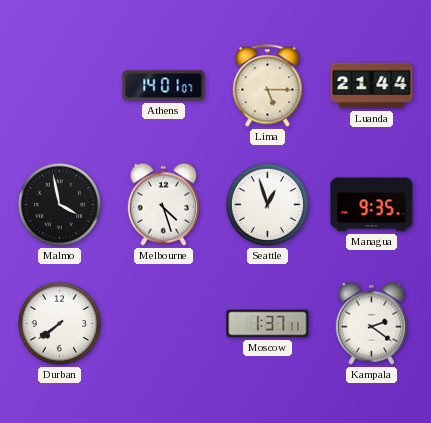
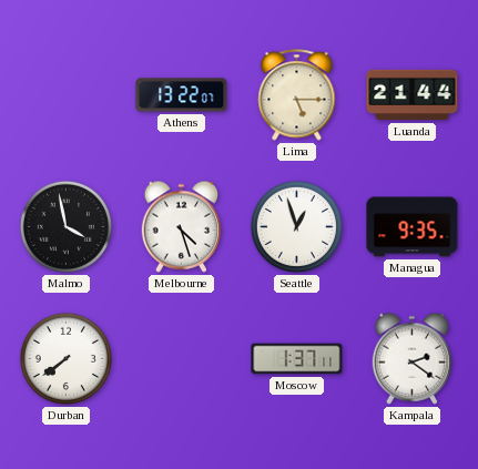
Athens: 14:01 -> 13:22
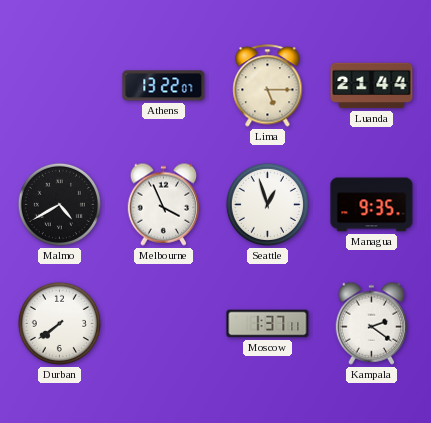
Malmo: 3:58 -> 4:40
Melbourne: 4:27 -> 3:56
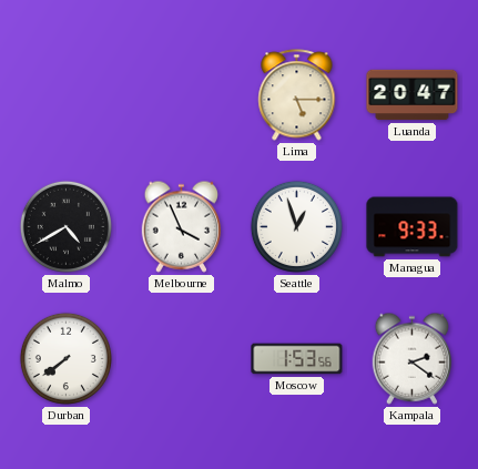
Athens: 13:22 -> none
Luanda: 21:44 -> 20:47
Managua: 9:35 -> 9:33
Moscow: 1:37 -> 1:53
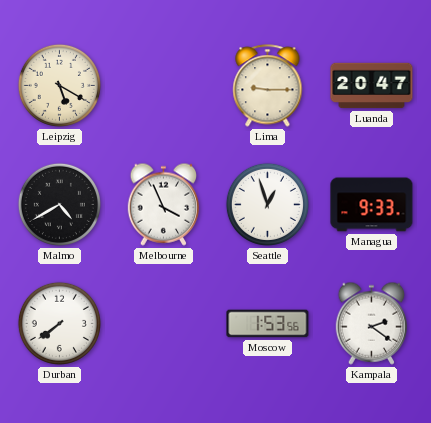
Leipzig: none -> 5:20
Lima: 5:15 -> 9:15
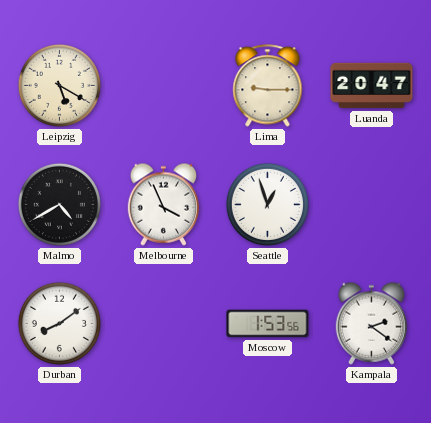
Managua: 9:33 -> none
Durban: 7:39 -> 8:09
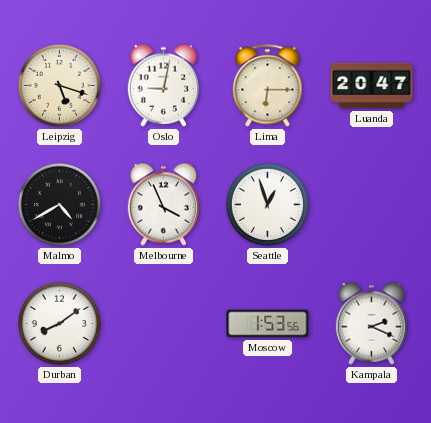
Leipzig: 5:20 -> 5:18
Oslo: none -> 9:02
Lima: 9:15 -> 6:15
Kampala: 2:21 -> 2:19
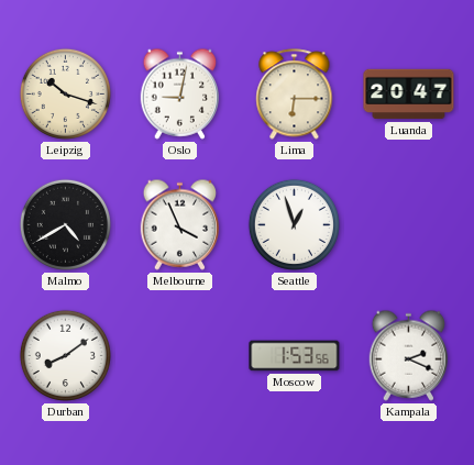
Leipzig: 5:18 -> 10:18
